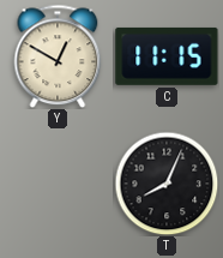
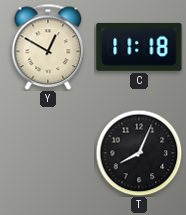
C: 11:15 -> 11:18
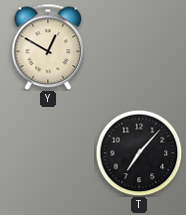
C: 11:18 -> none
T: 8:04 -> 7:07
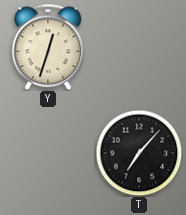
Y: 12:50 -> 12:33
